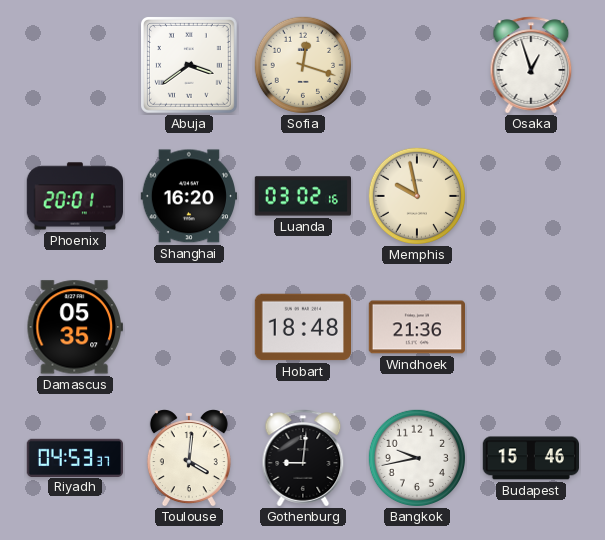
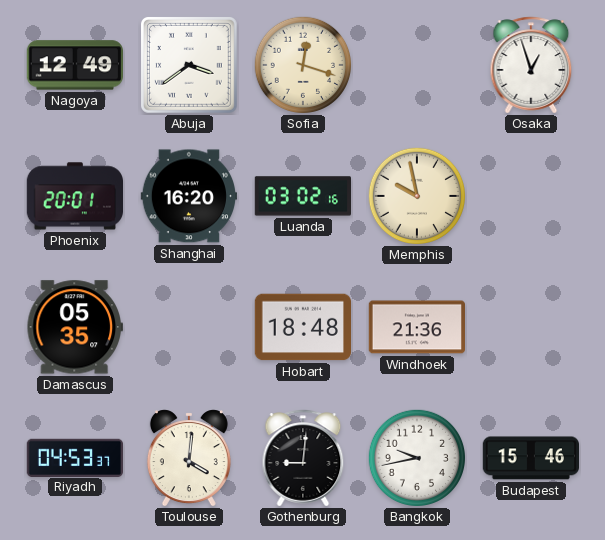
Nagoya: none -> 12:49
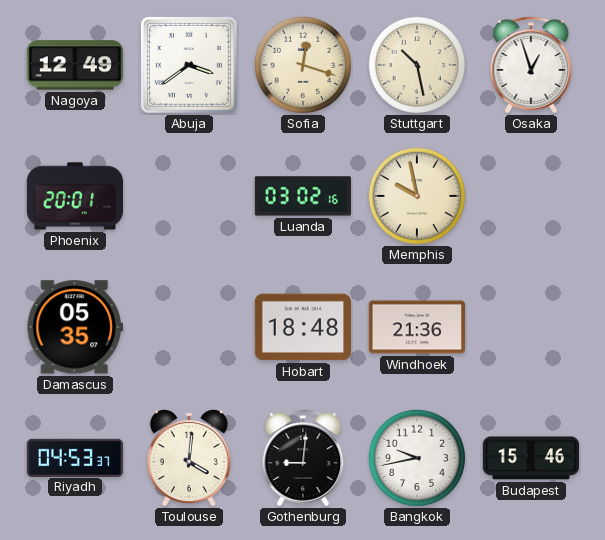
Stuttgart: none -> 10:28
Shanghai: 16:20 -> none
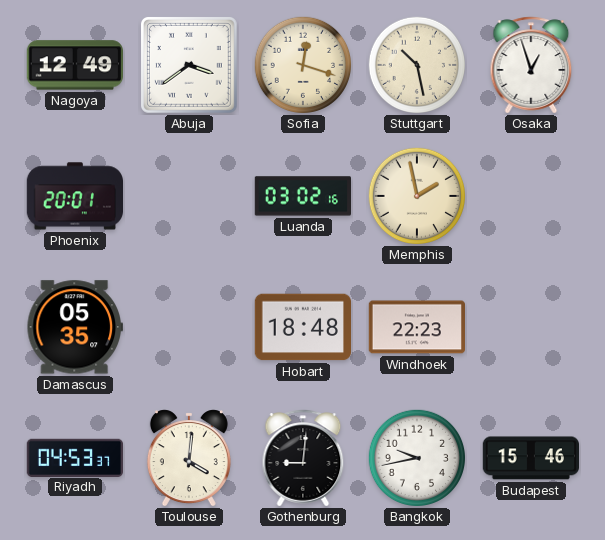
Memphis: 9:58 -> 1:58
Windhoek: 21:36 -> 22:23
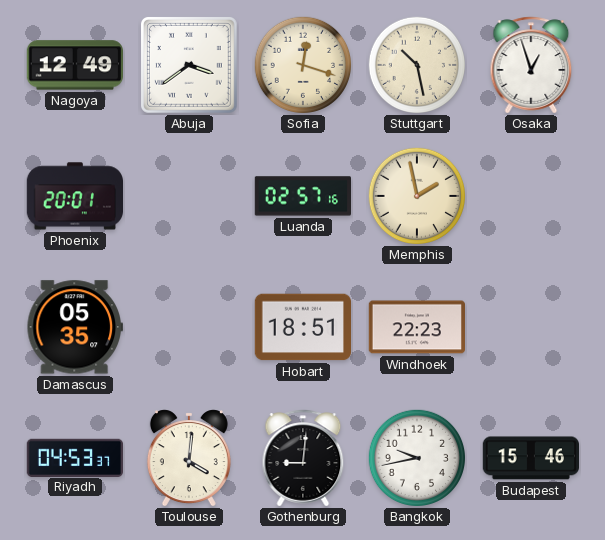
Luanda: 03:02 -> 02:57
Hobart: 18:48 -> 18:51
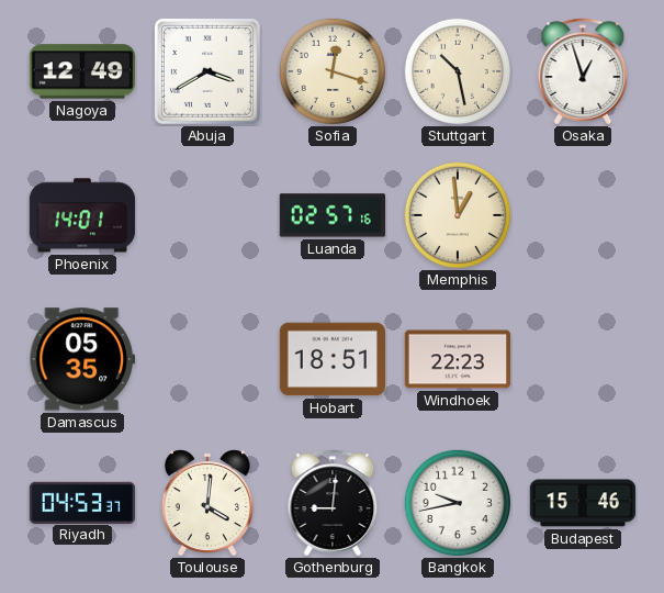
Abuja: 3:39 -> 3:40
Phoenix: 20:01 -> 14:01
Memphis: 1:58 -> 12:59
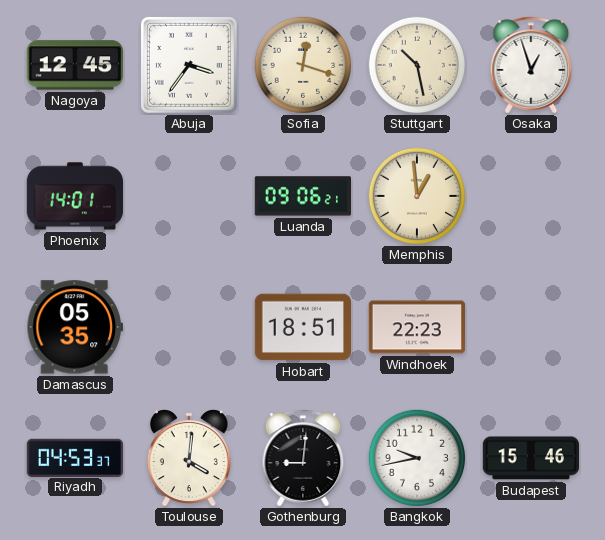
Nagoya: 12:49 -> 12:45
Abuja: 3:40 -> 3:36
Luanda: 02:57 -> 09:06
